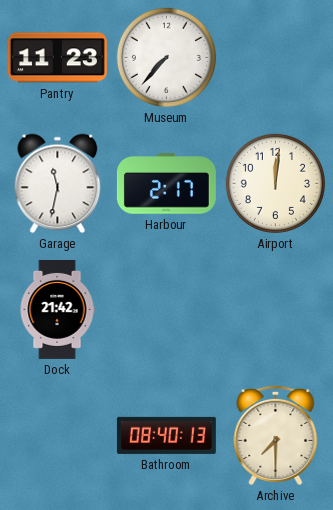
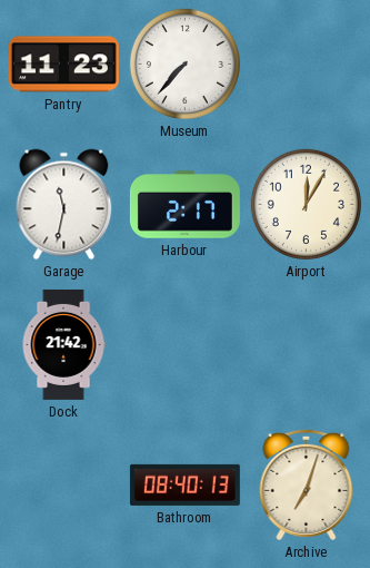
Airport: 12:01 -> 12:05
Archive: 7:30 -> 7:03
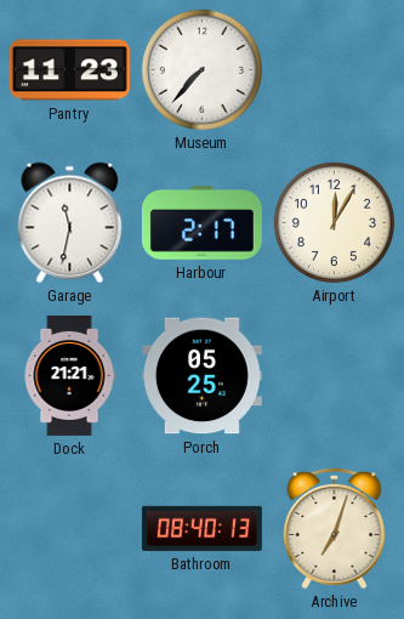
Dock: 21:42 -> 21:21
Porch: none -> 05:25
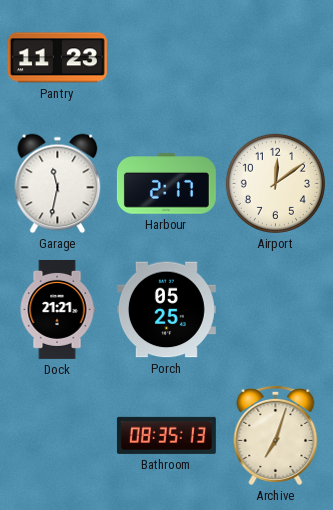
Museum: 7:37 -> none
Airport: 12:05 -> 12:09
Bathroom: 08:40 -> 08:35
